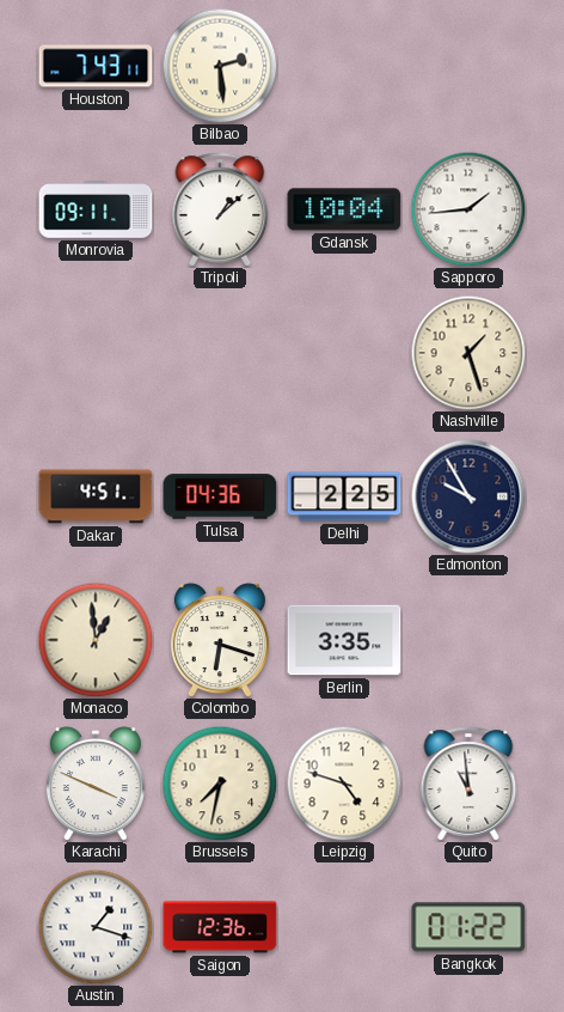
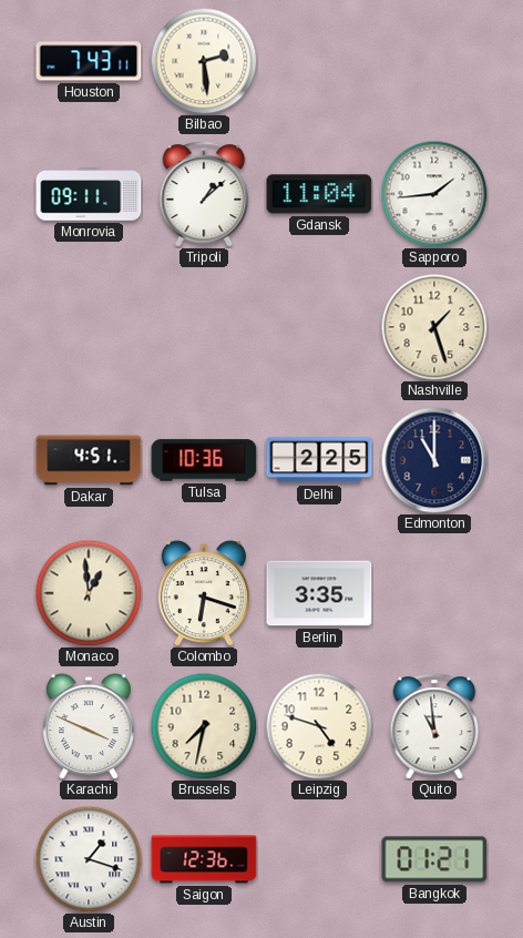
Gdansk: 10:04 -> 11:04
Tulsa: 04:36 -> 10:36
Edmonton: 9:55 -> 11:00
Bangkok: 01:22 -> 01:21
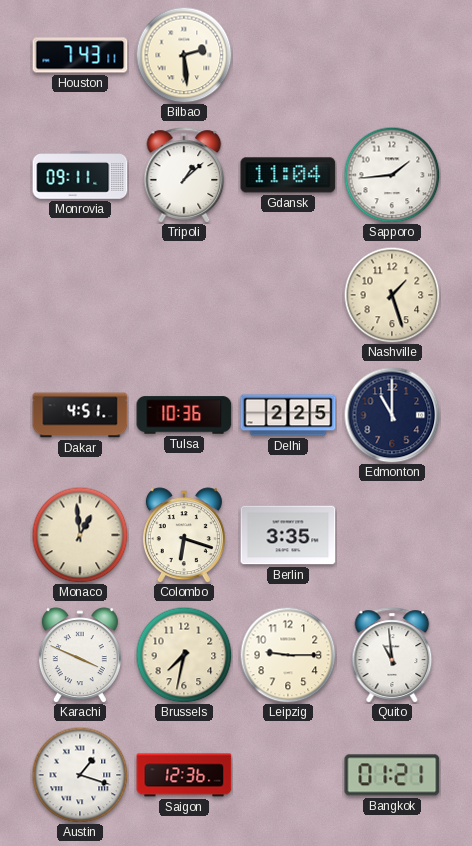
Leipzig: 4:48 -> 9:15
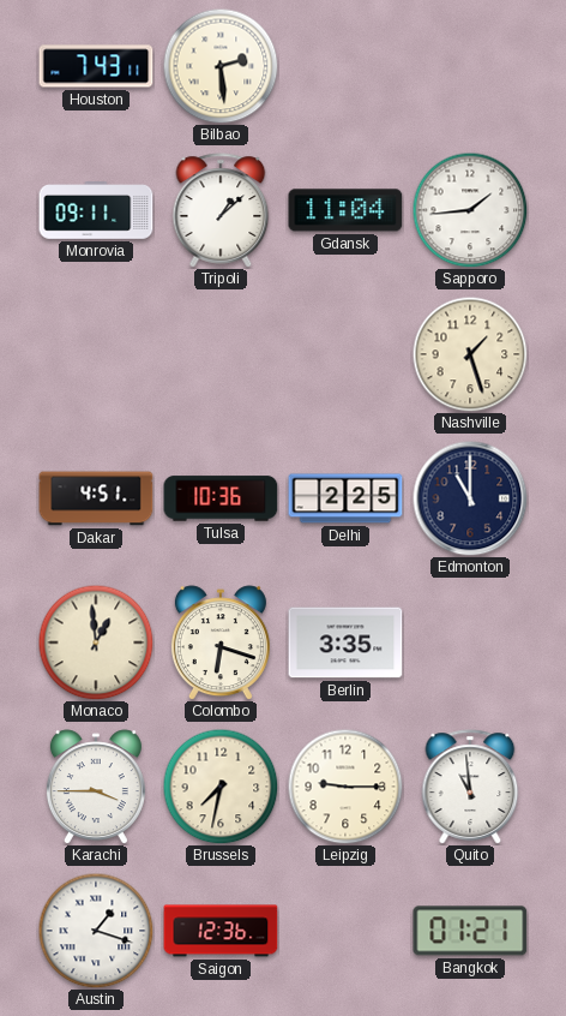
Karachi: 3:49 -> 3:45
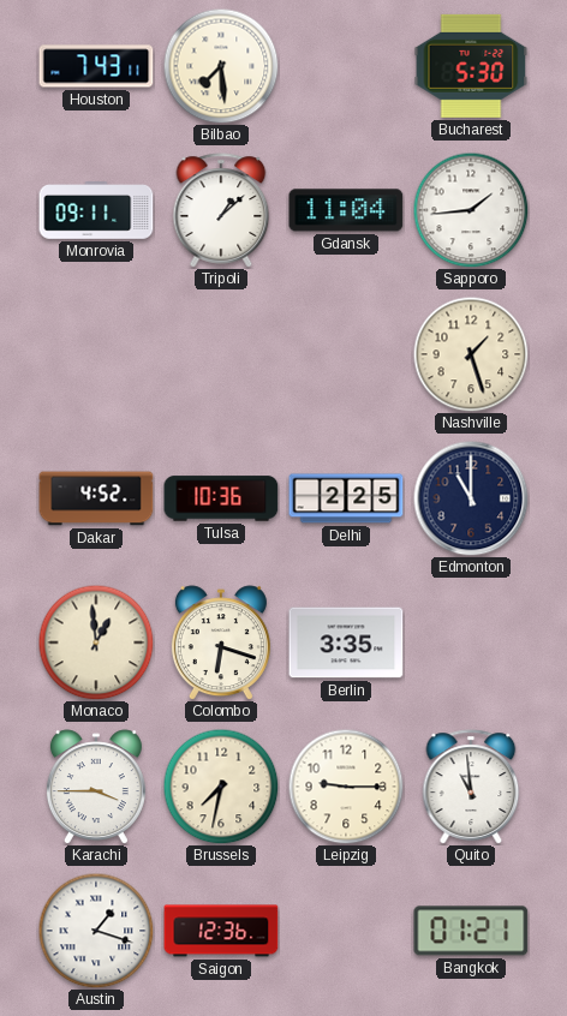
Bilbao: 2:29 -> 7:29
Bucharest: none -> 5:30
Dakar: 4:51 -> 4:52
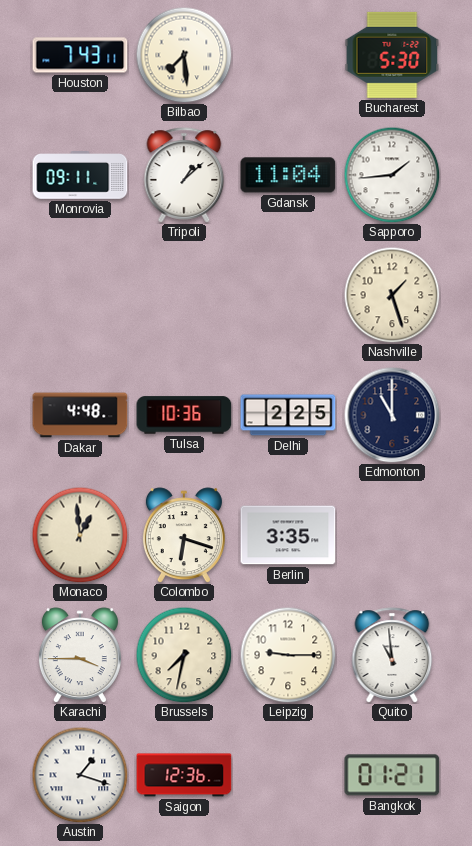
Dakar: 4:52 -> 4:48
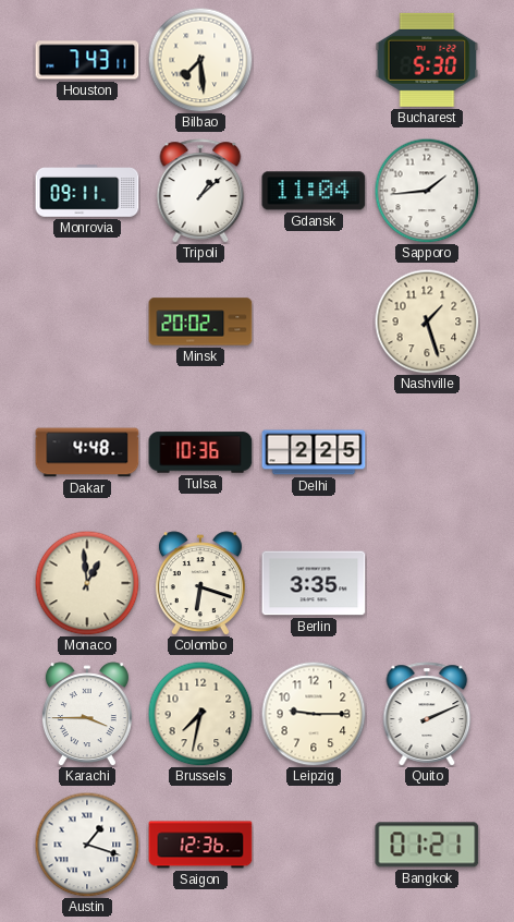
Minsk: none -> 20:02
Edmonton: 11:00 -> none
Quito: 10:59 -> 2:11
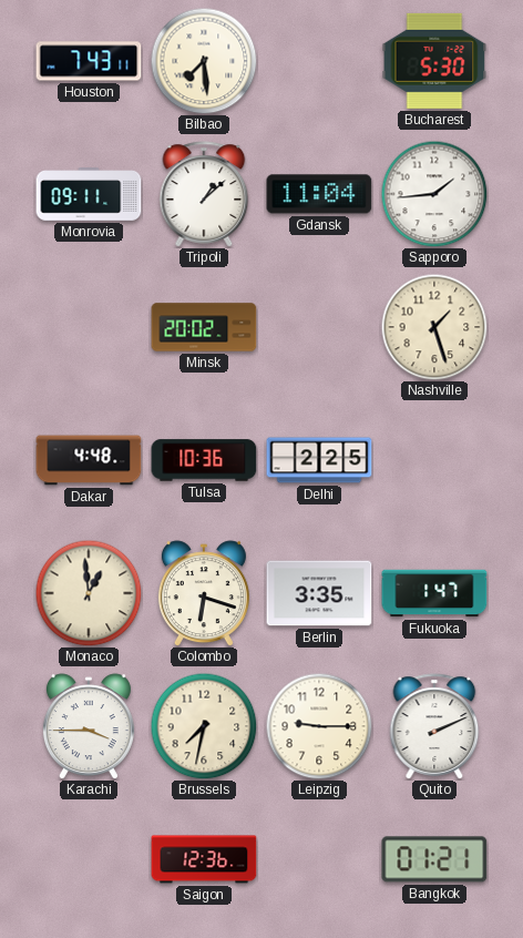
Fukuoka: none -> 1:47
Austin: 1:18 -> none
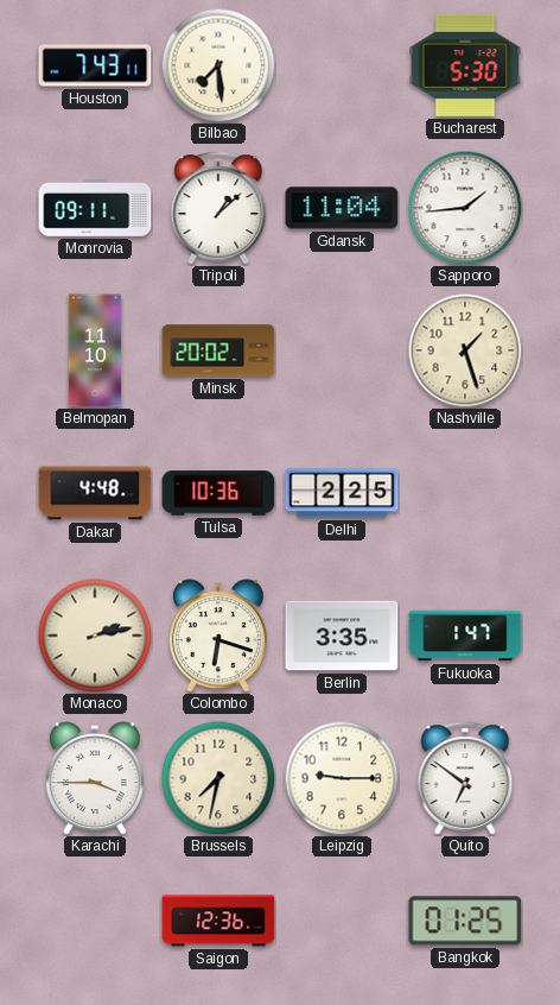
Belmopan: none -> 11:10
Monaco: 12:59 -> 2:13
Quito: 2:11 -> 6:51
Bangkok: 01:21 -> 01:25
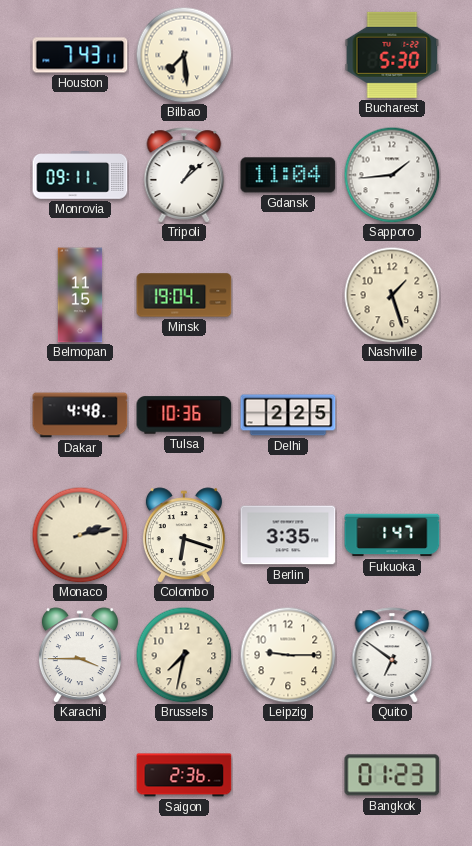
Belmopan: 11:10 -> 11:15
Minsk: 20:02 -> 19:04
Saigon: 12:36 -> 2:36
Bangkok: 01:25 -> 01:23
